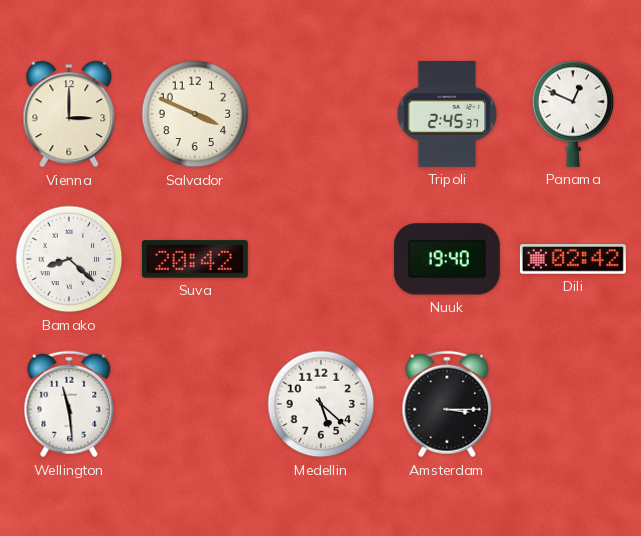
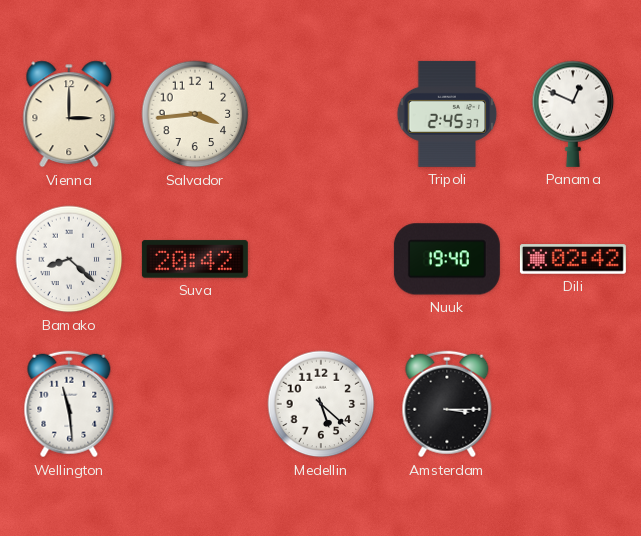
Salvador: 3:49 -> 3:44
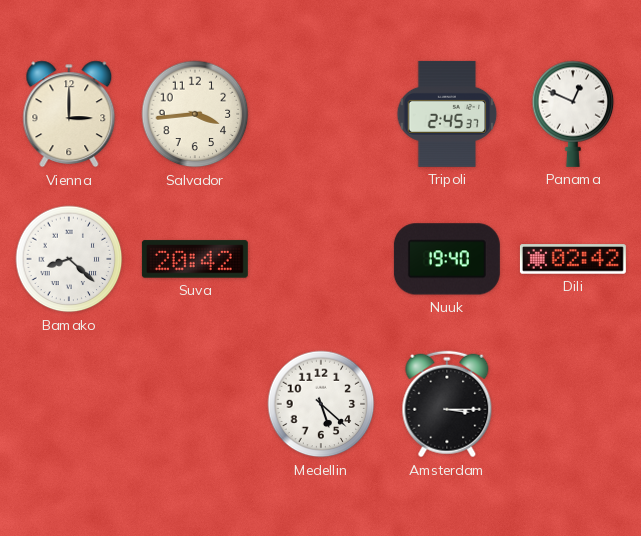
Wellington: 11:29 -> none
